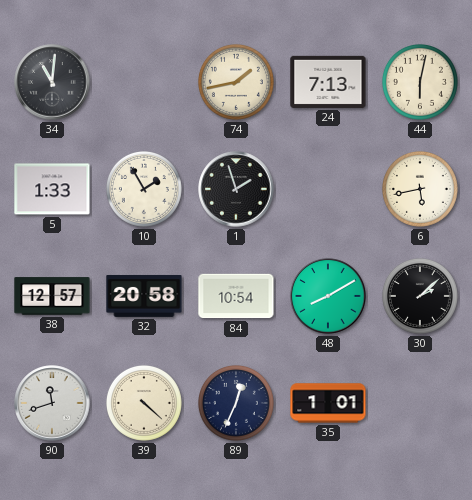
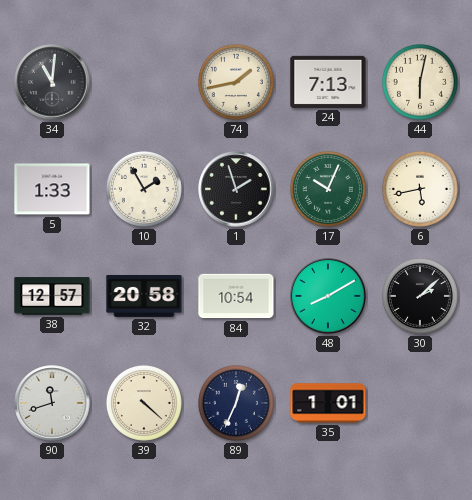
17: none -> 10:04
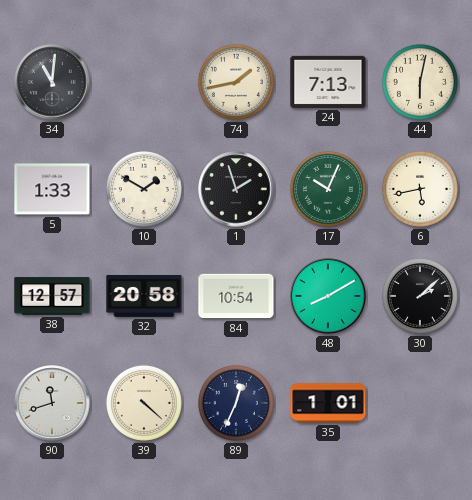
10: 1:55 -> 1:50
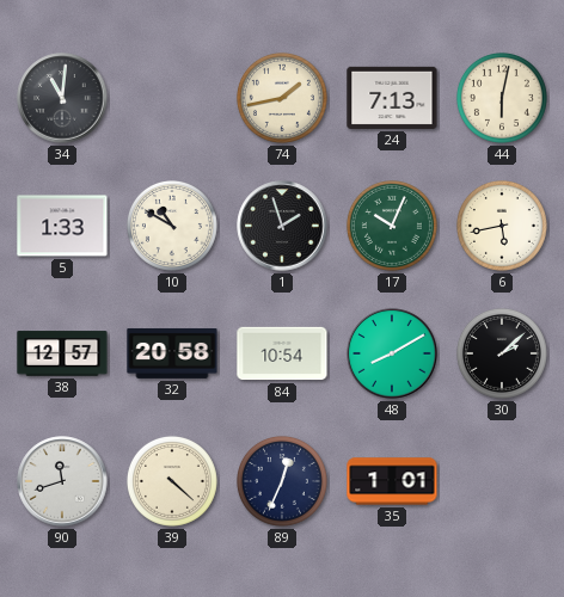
10: 1:50 -> 10:50
